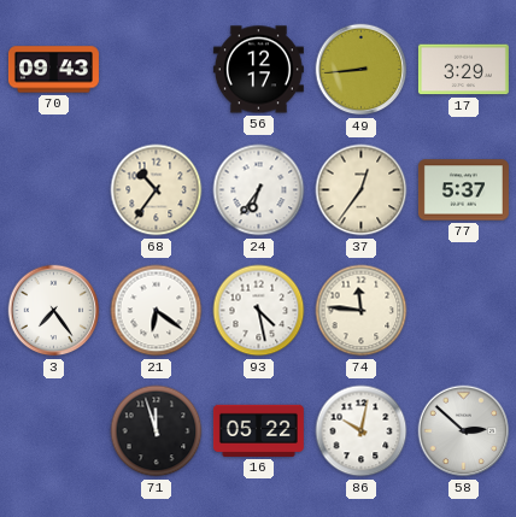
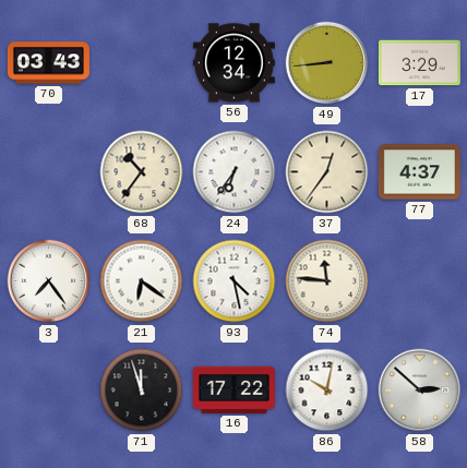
70: 09:43 -> 03:43
56: 12:17 -> 12:34
77: 5:37 -> 4:37
16: 05:22 -> 17:22
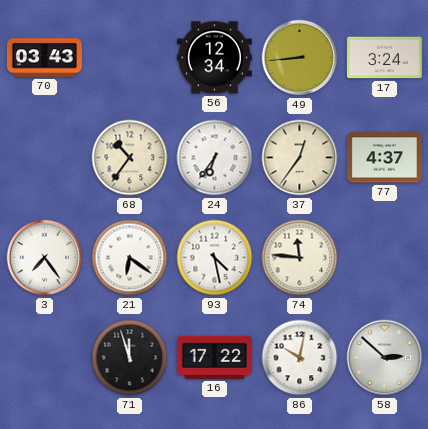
17: 3:29 -> 3:24
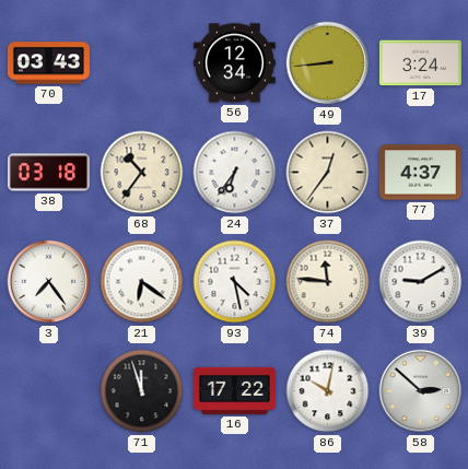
38: none -> 03:18
39: none -> 9:10
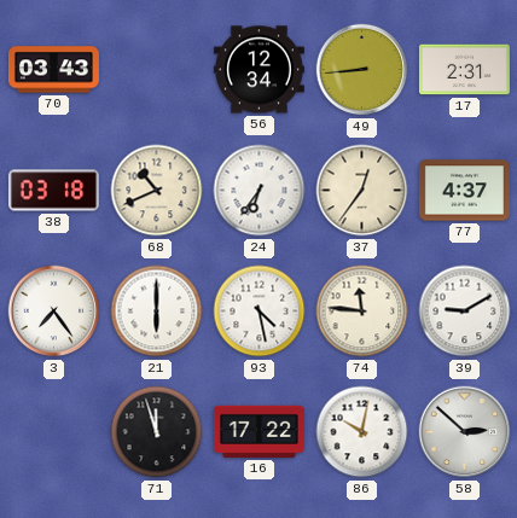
17: 3:24 -> 2:31
68: 10:36 -> 10:41
21: 6:21 -> 6:00
